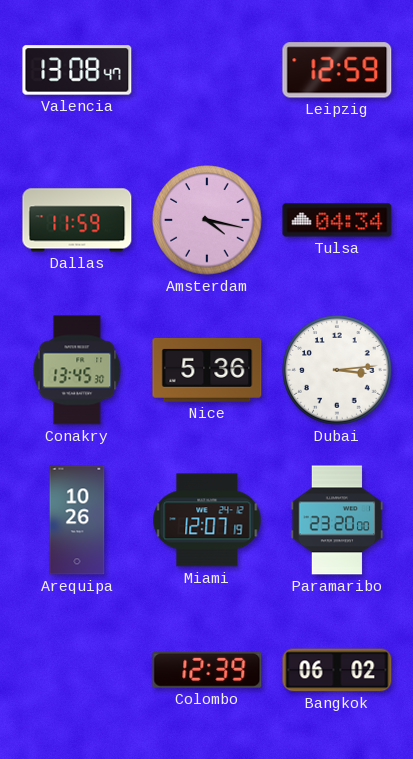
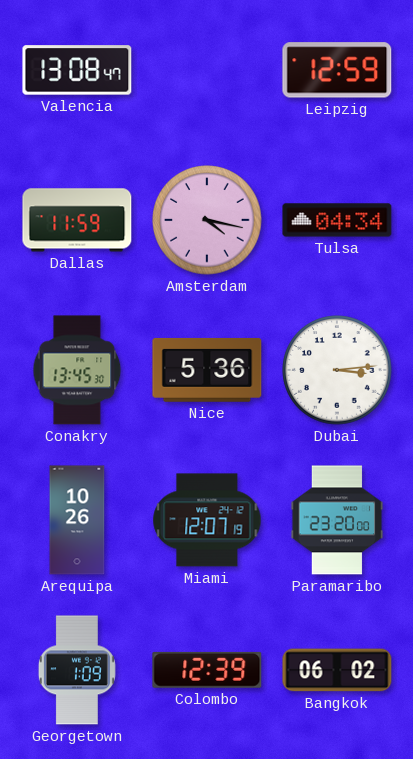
Georgetown: none -> 1:09
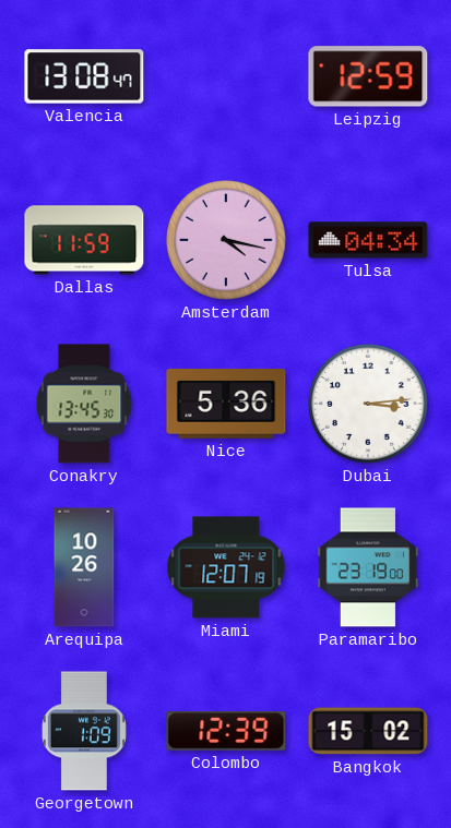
Paramaribo: 23:20 -> 23:19
Bangkok: 06:02 -> 15:02
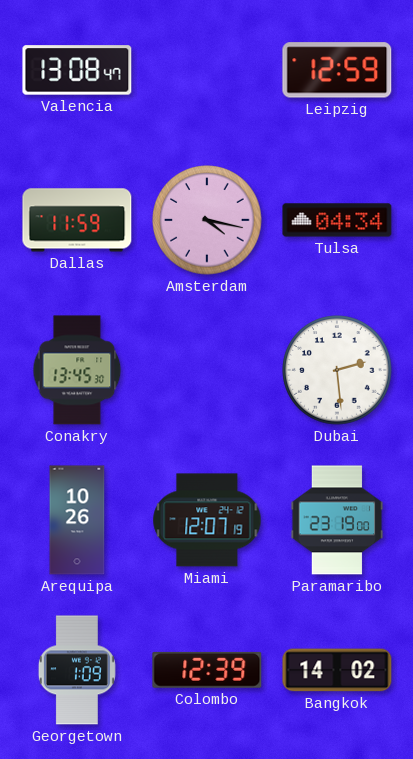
Nice: 5:36 -> none
Dubai: 3:14 -> 2:29
Bangkok: 15:02 -> 14:02
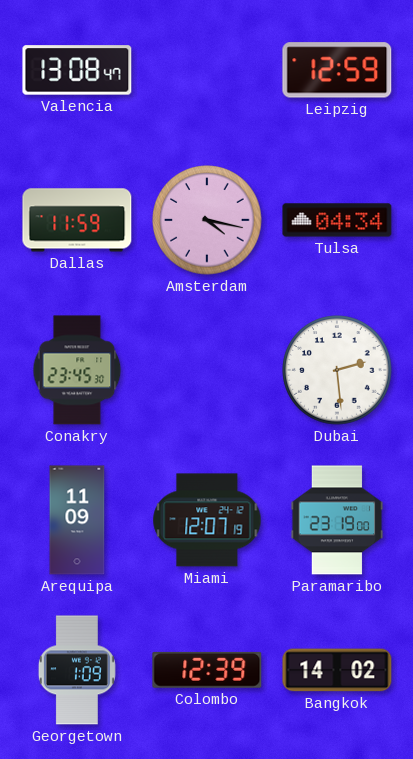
Conakry: 13:45 -> 23:45
Arequipa: 10:26 -> 11:09
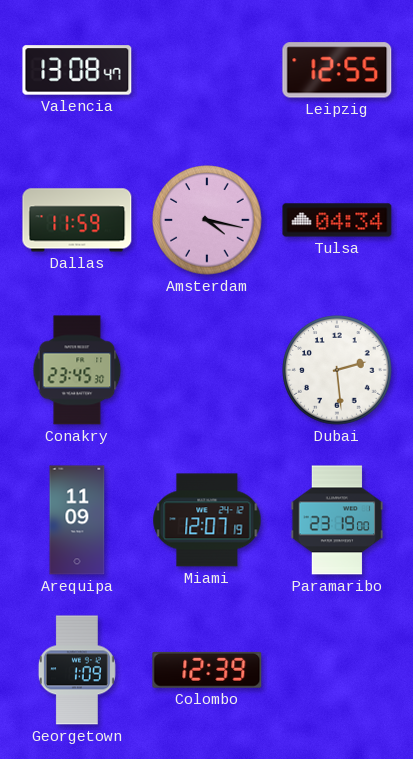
Leipzig: 12:59 -> 12:55
Bangkok: 14:02 -> none
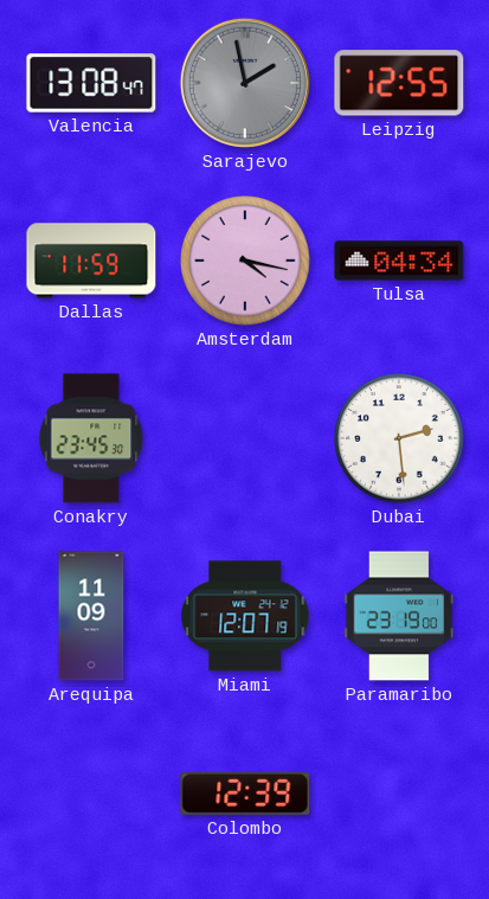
Sarajevo: none -> 1:58
Georgetown: 1:09 -> none
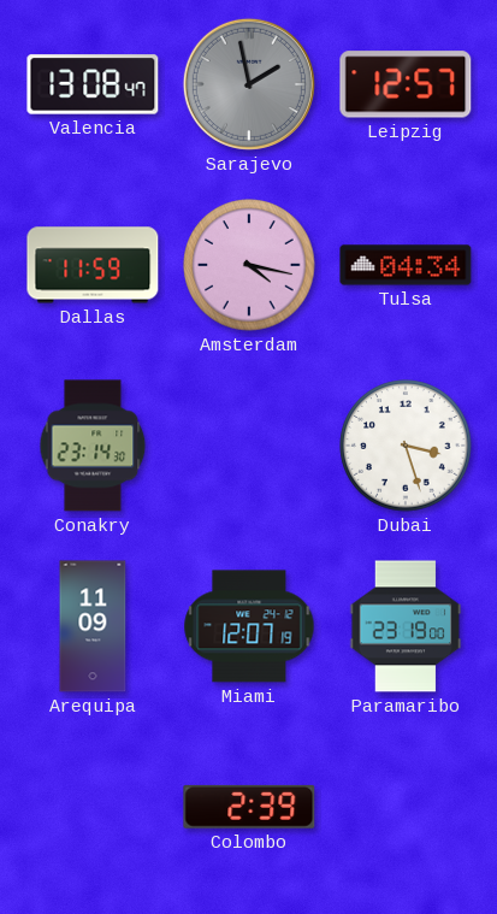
Leipzig: 12:55 -> 12:57
Conakry: 23:45 -> 23:14
Dubai: 2:29 -> 3:27
Colombo: 12:39 -> 2:39
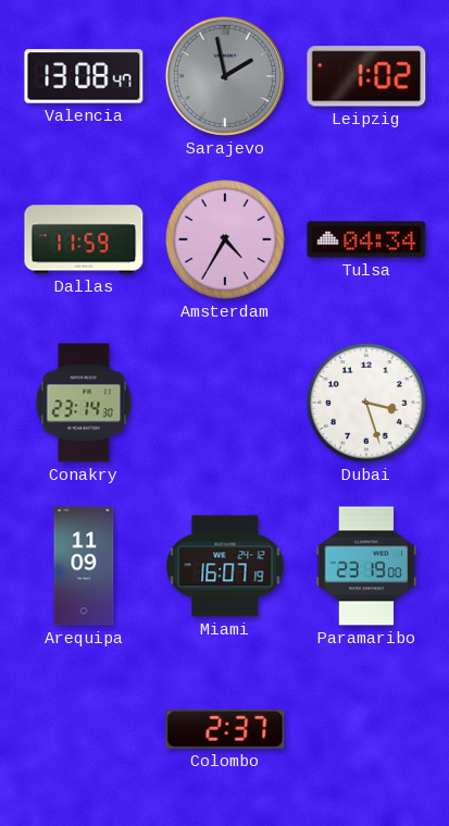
Leipzig: 12:57 -> 1:02
Amsterdam: 4:17 -> 4:35
Miami: 12:07 -> 16:07
Colombo: 2:39 -> 2:37
